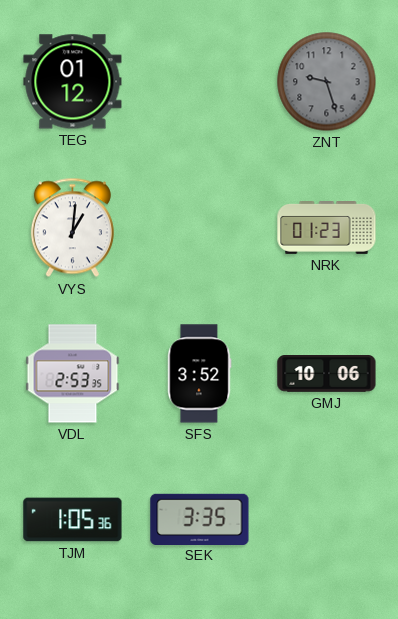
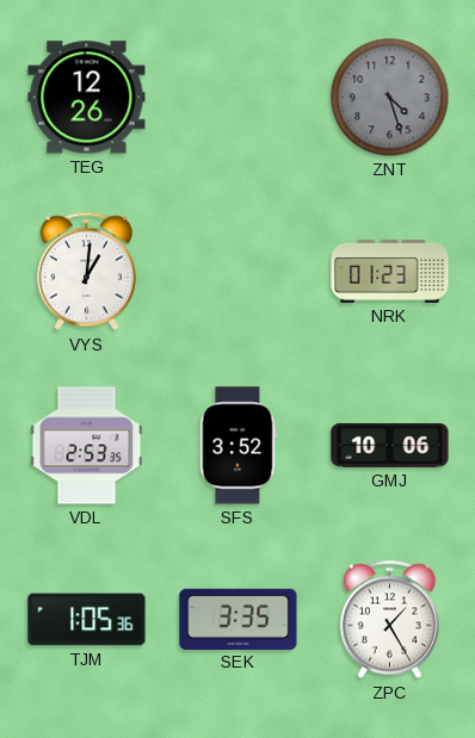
TEG: 01:12 -> 12:26
ZNT: 9:27 -> 4:27
ZPC: none -> 1:25
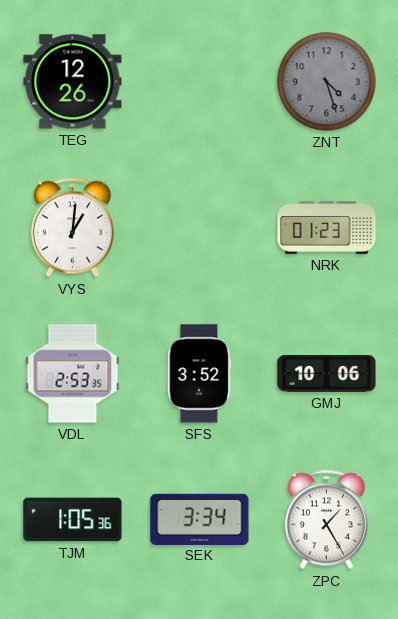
SEK: 3:35 -> 3:34
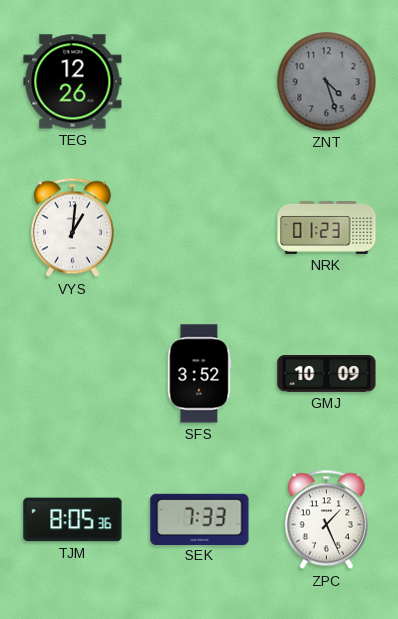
VDL: 2:53 -> none
GMJ: 10:06 -> 10:09
TJM: 1:05 -> 8:05
SEK: 3:34 -> 7:33
ZPC: 1:25 -> 1:26
